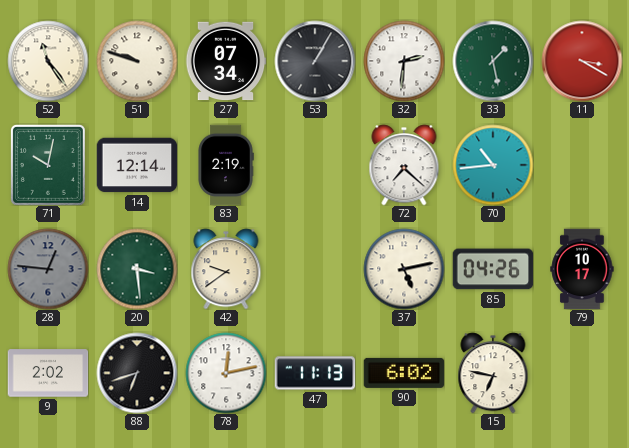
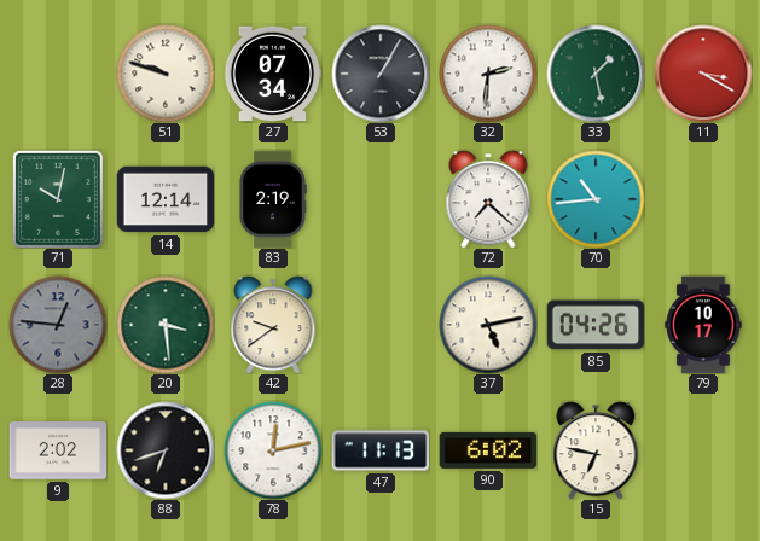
52: 11:24 -> none
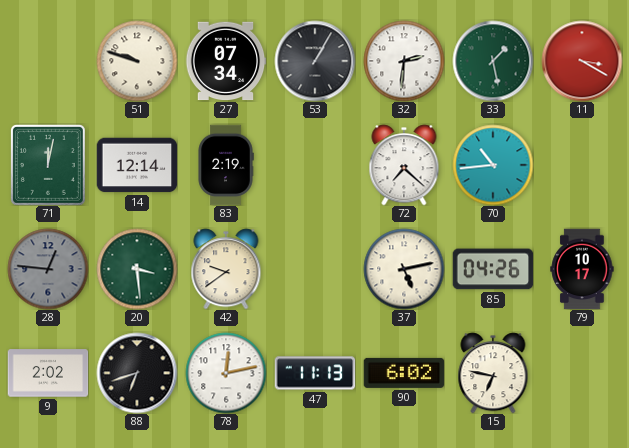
71: 10:02 -> 12:02
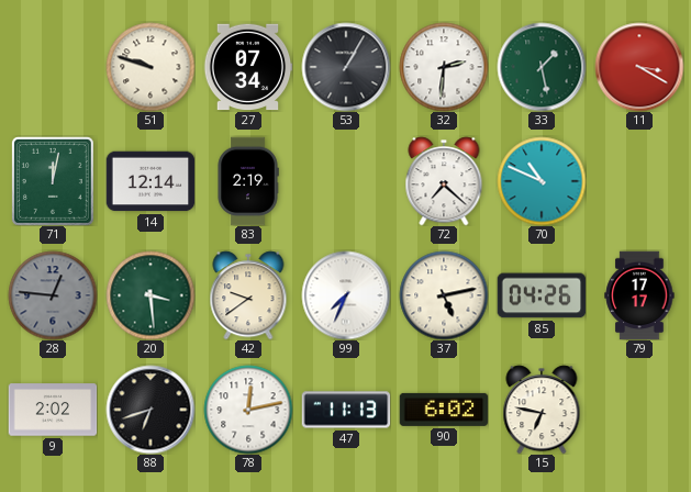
70: 10:44 -> 10:49
99: none -> 7:34
79: 10:17 -> 17:17
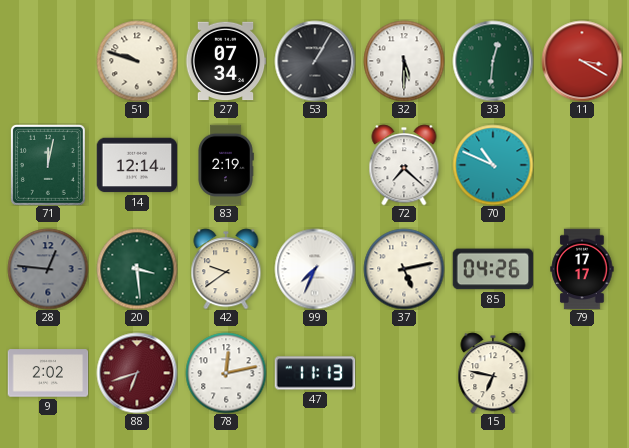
32: 2:31 -> 5:30
33: 1:28 -> 12:31
88 dial: black -> burgundy
90: 6:02 -> none
